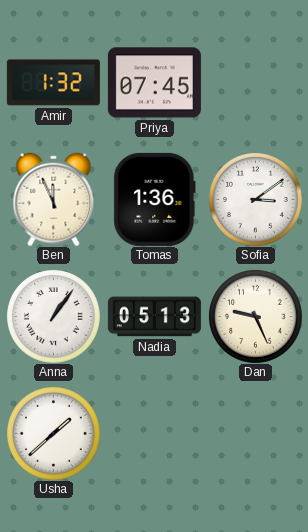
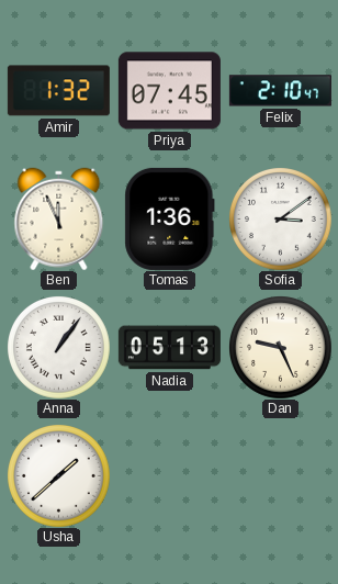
Felix: none -> 2:10
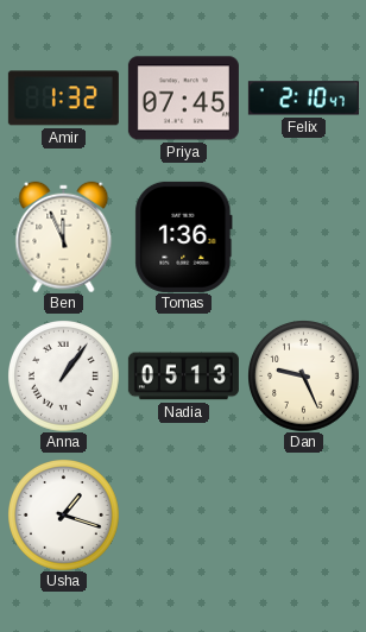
Sofia: 3:09 -> none
Usha: 1:38 -> 1:18
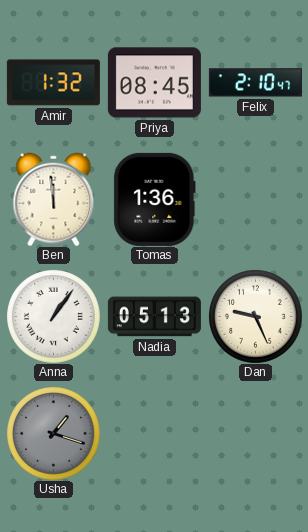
Priya: 07:45 -> 08:45
Ben: 11:56 -> 11:59
Usha dial: white -> grey
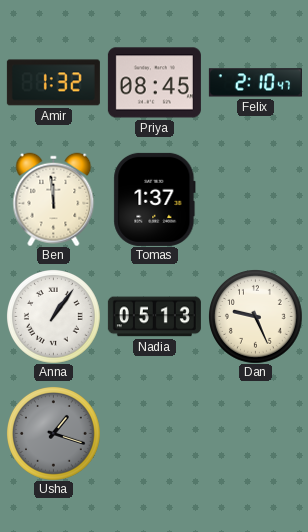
Tomas: 1:36 -> 1:37
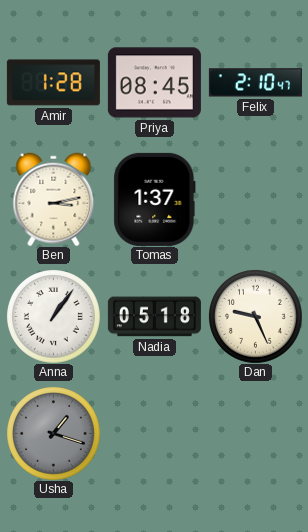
Amir: 1:32 -> 1:28
Ben: 11:59 -> 3:13
Nadia: 05:13 -> 05:18
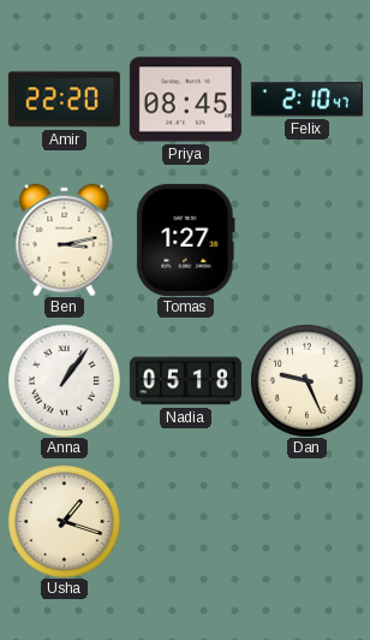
Amir: 1:28 -> 22:20
Tomas: 1:37 -> 1:27
Usha dial: grey -> cream
